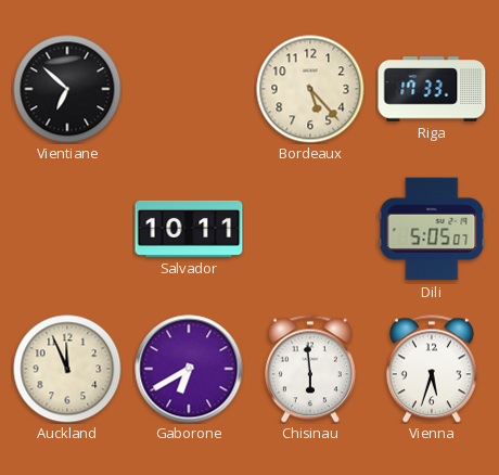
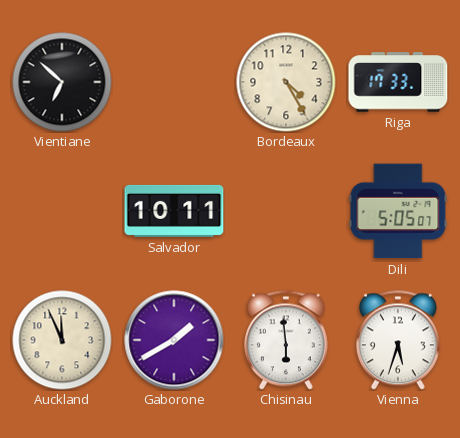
Bordeaux: 5:23 -> 4:25
Gaborone: 6:40 -> 1:40
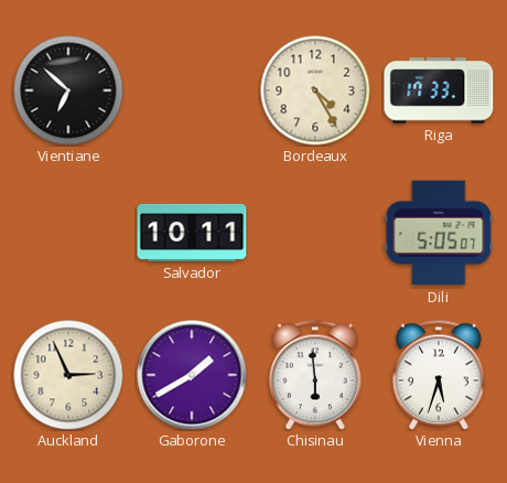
Auckland: 11:56 -> 2:56
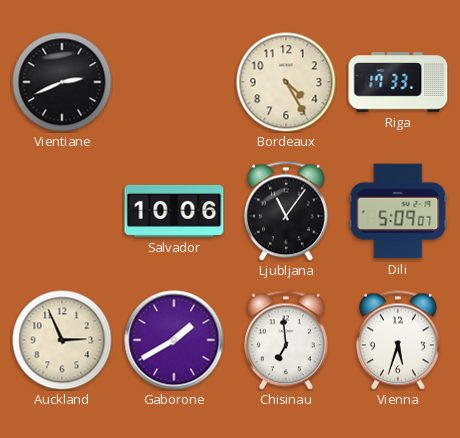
Vientiane: 6:52 -> 2:41
Salvador: 10:11 -> 10:06
Ljubljana: none -> 11:06
Dili: 5:05 -> 5:09
Chisinau: 5:59 -> 6:59
